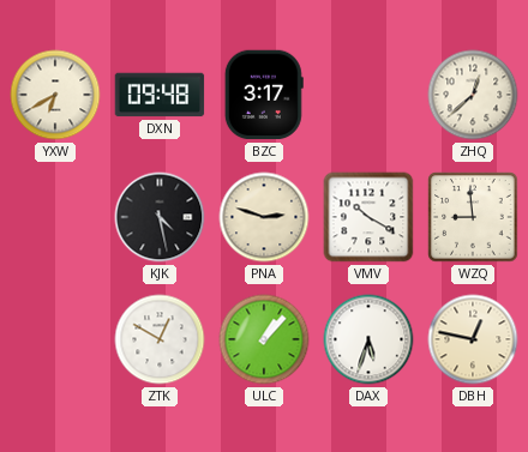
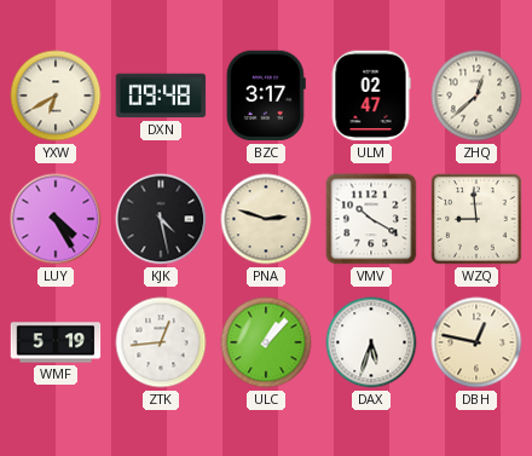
ULM: none -> 02:47
LUY: none -> 4:25
WMF: none -> 5:19
ZTK: 12:50 -> 12:44
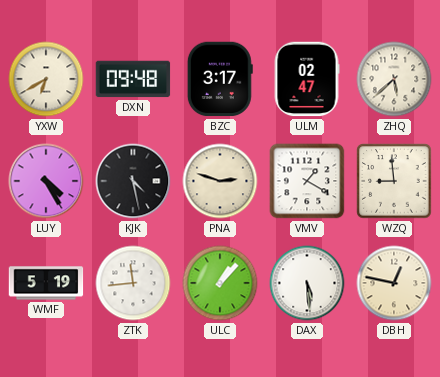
ZHQ: 12:38 -> 5:38
VMV: 10:20 -> 1:20
ZTK: 12:44 -> 11:44
DAX: 5:33 -> 5:29
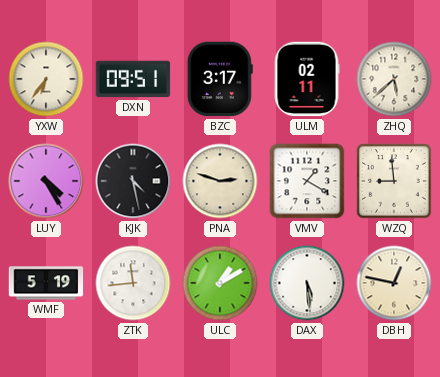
YXW: 6:40 -> 6:36
DXN: 09:48 -> 09:51
ULM: 02:47 -> 02:11
ULC: 1:07 -> 1:10
